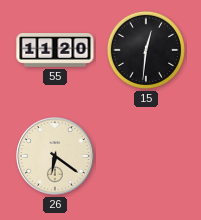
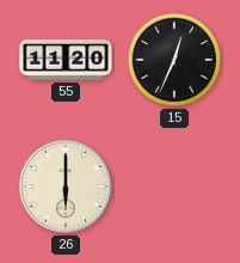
15: 12:31 -> 12:34
26: 6:21 -> 6:00
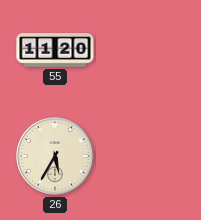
15: 12:34 -> none
26: 6:00 -> 5:35
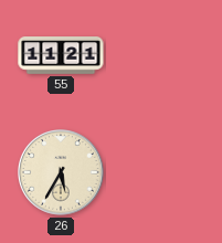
55: 11:20 -> 11:21
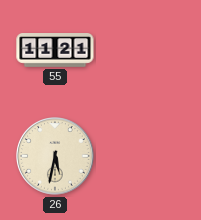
26: 5:35 -> 5:32
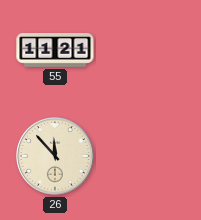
26: 5:32 -> 11:53
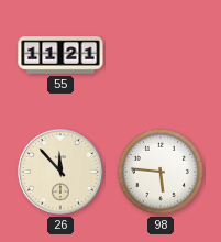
98: none -> 5:46
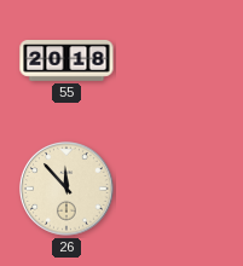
55: 11:21 -> 20:18
98: 5:46 -> none
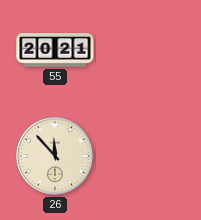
55: 20:18 -> 20:21
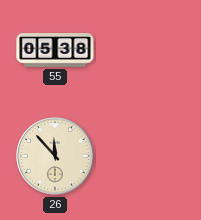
55: 20:21 -> 05:38
